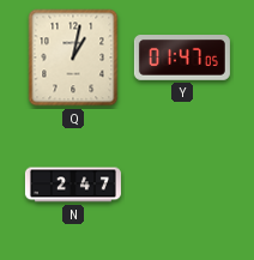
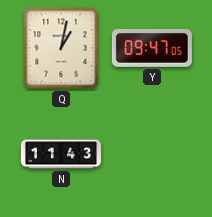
Y: 01:47 -> 09:47
N: 2:47 -> 11:43
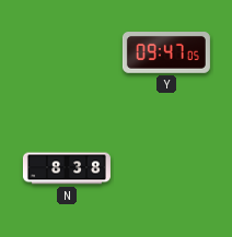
Q: 1:02 -> none
N: 11:43 -> 8:38
